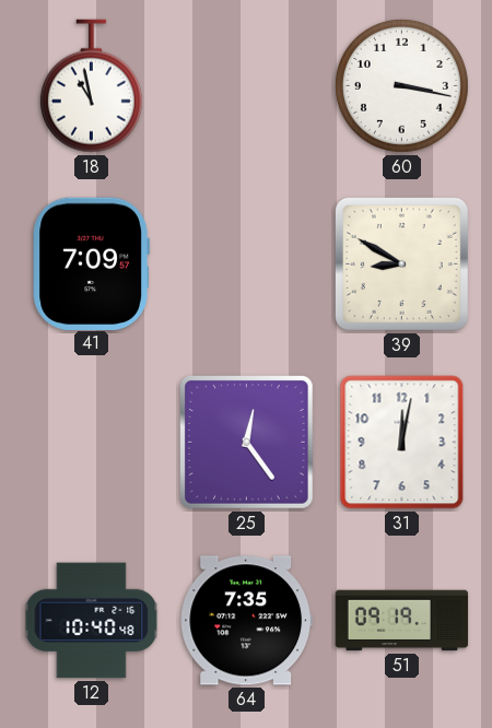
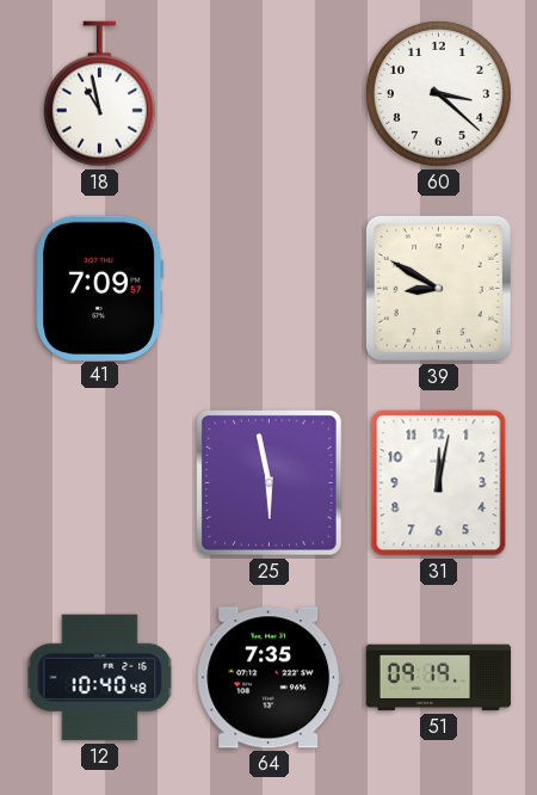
60: 3:17 -> 3:22
25: 12:24 -> 5:58
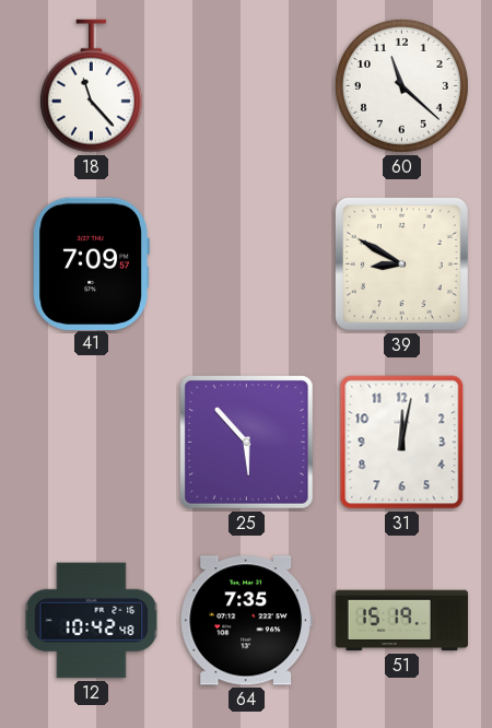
18: 10:58 -> 11:23
60: 3:22 -> 11:22
25: 5:58 -> 5:53
12: 10:40 -> 10:42
51: 09:19 -> 15:19
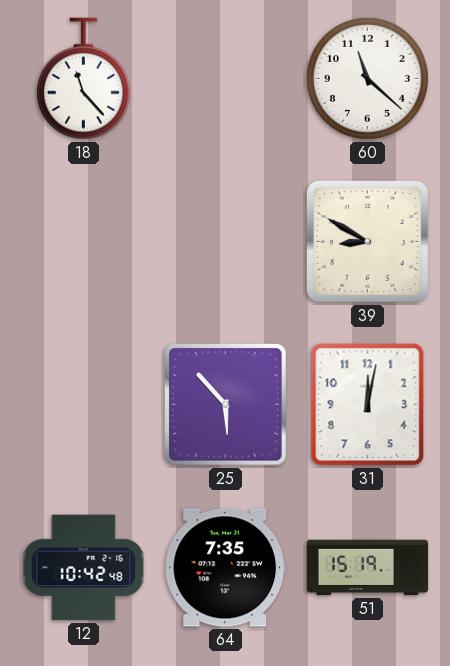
41: 7:09 -> none
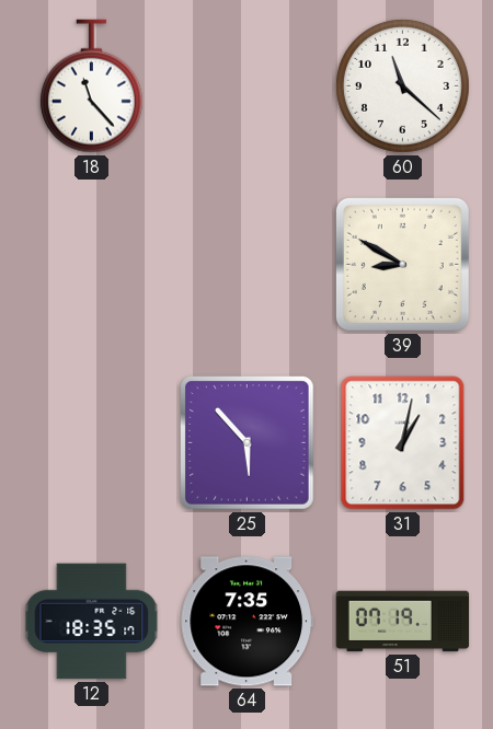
31: 12:02 -> 1:02
12: 10:42 -> 18:35
51: 15:19 -> 07:19
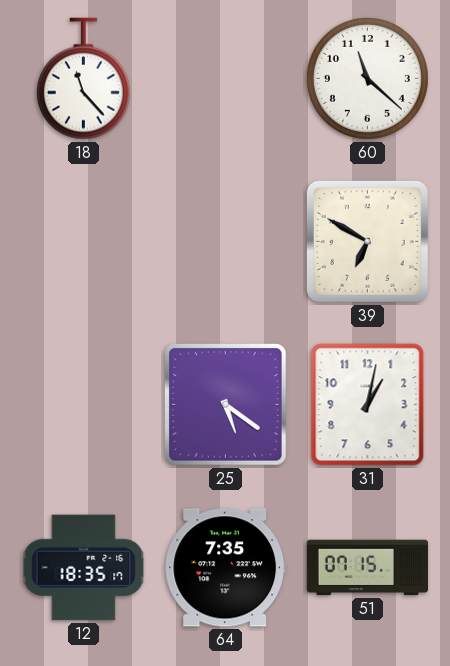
39: 8:50 -> 6:50
25: 5:53 -> 5:21
51: 07:19 -> 07:15
